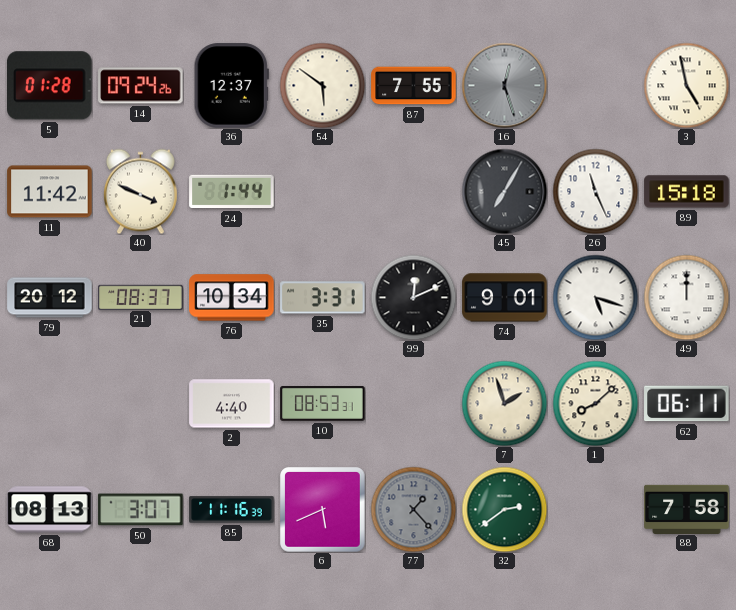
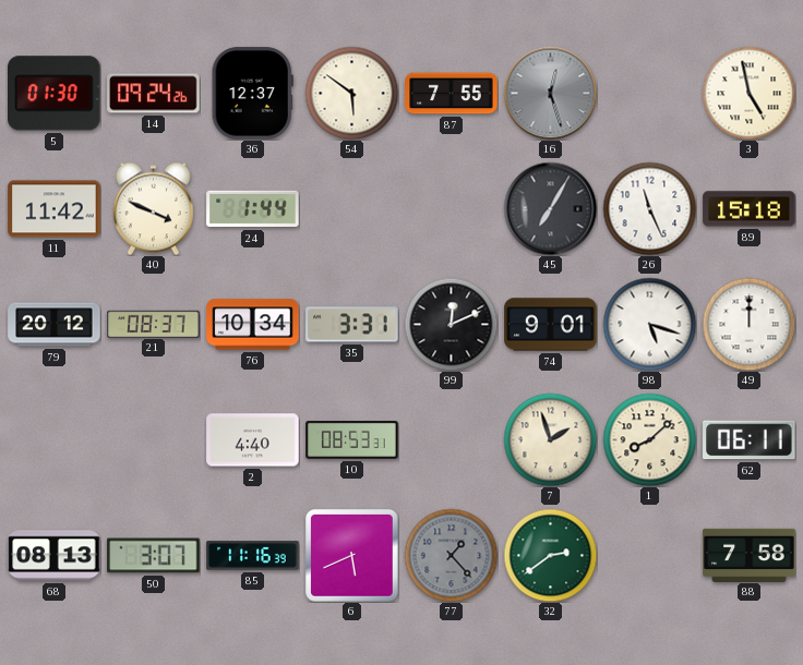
5: 01:28 -> 01:30
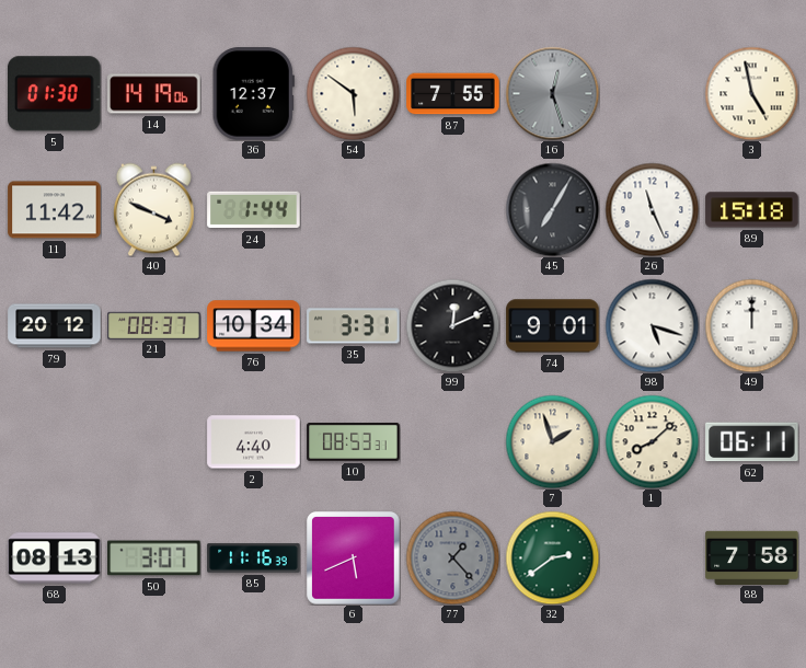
14: 09:24 -> 14:19
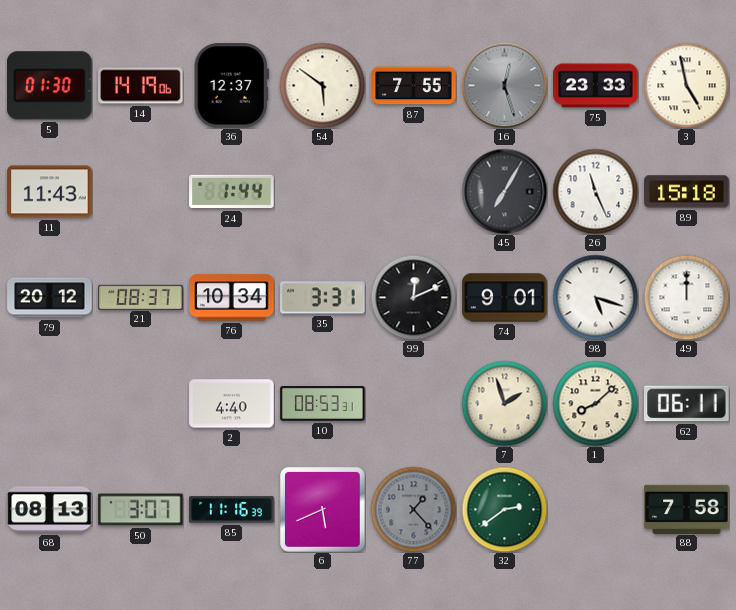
75: none -> 23:33
11: 11:42 -> 11:43
40: 3:49 -> none
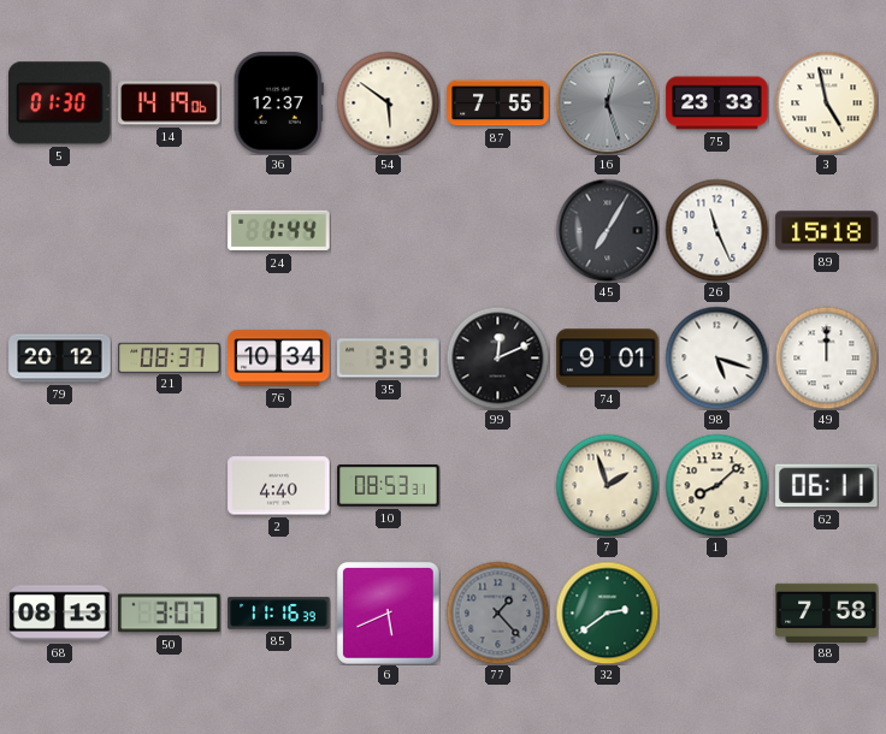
11: 11:43 -> none
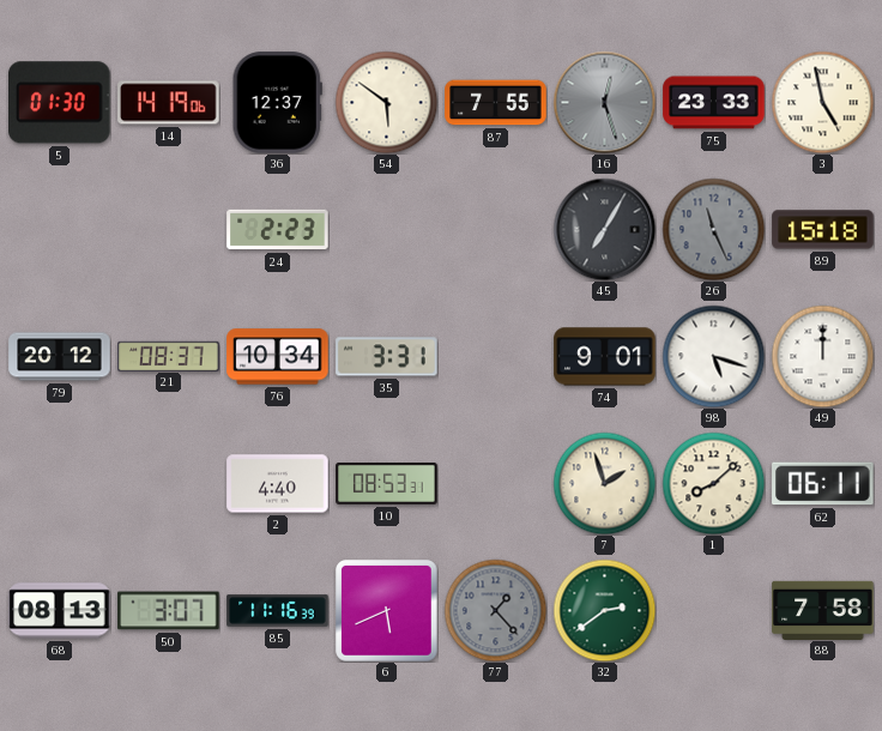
24: 1:44 -> 2:23
26 dial: white -> grey
99: 12:11 -> none
